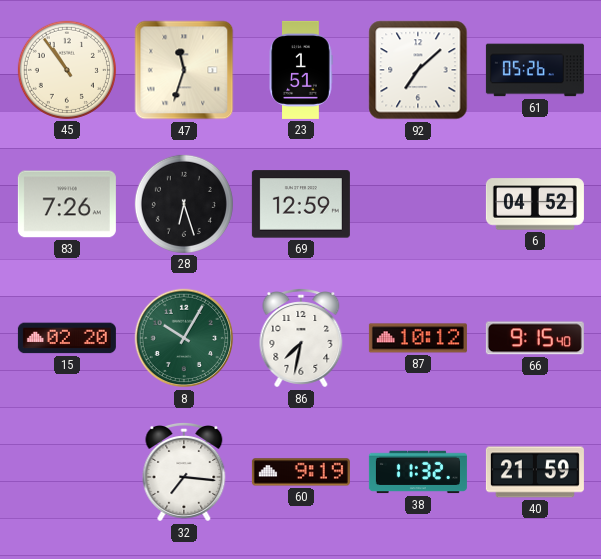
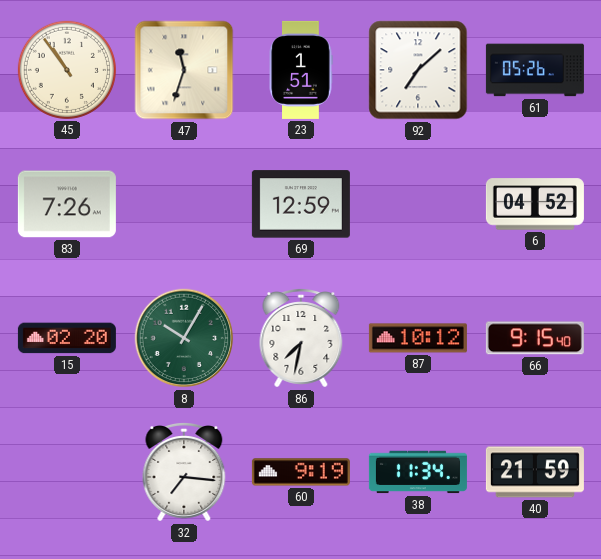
28: 6:27 -> none
38: 11:32 -> 11:34
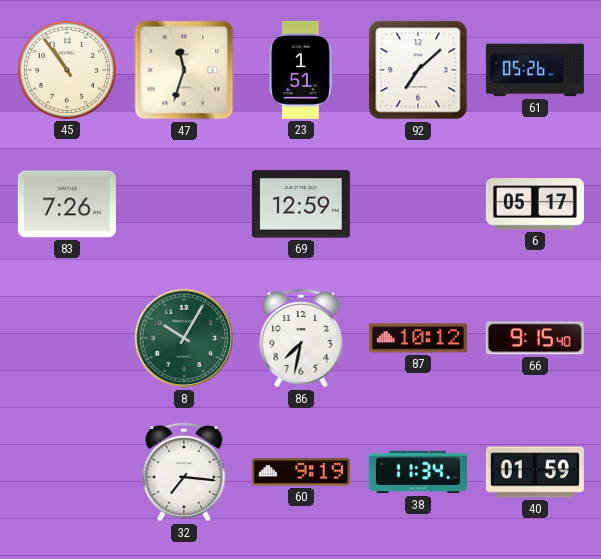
6: 04:52 -> 05:17
15: 02:20 -> none
40: 21:59 -> 01:59
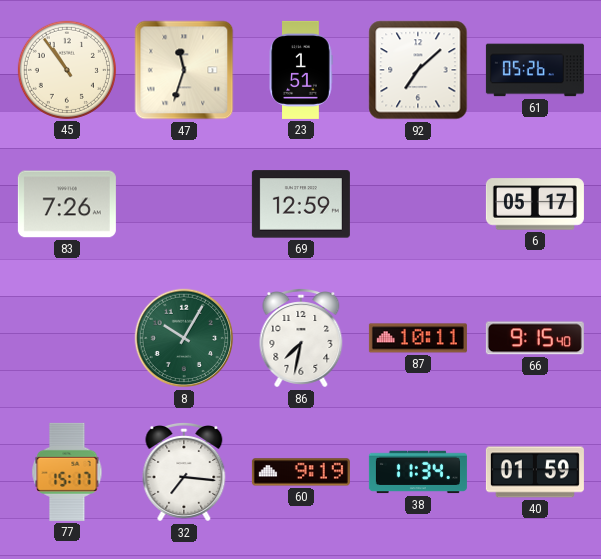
87: 10:12 -> 10:11
77: none -> 15:17
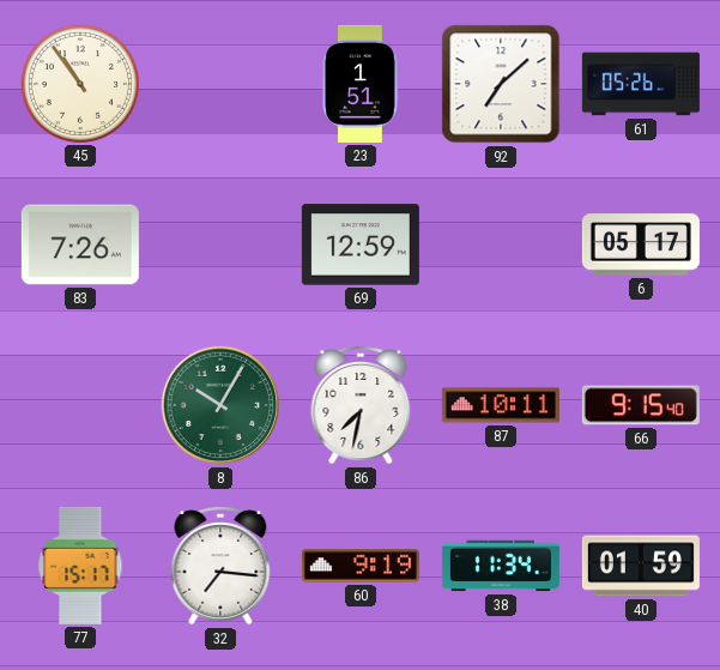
47: 11:33 -> none
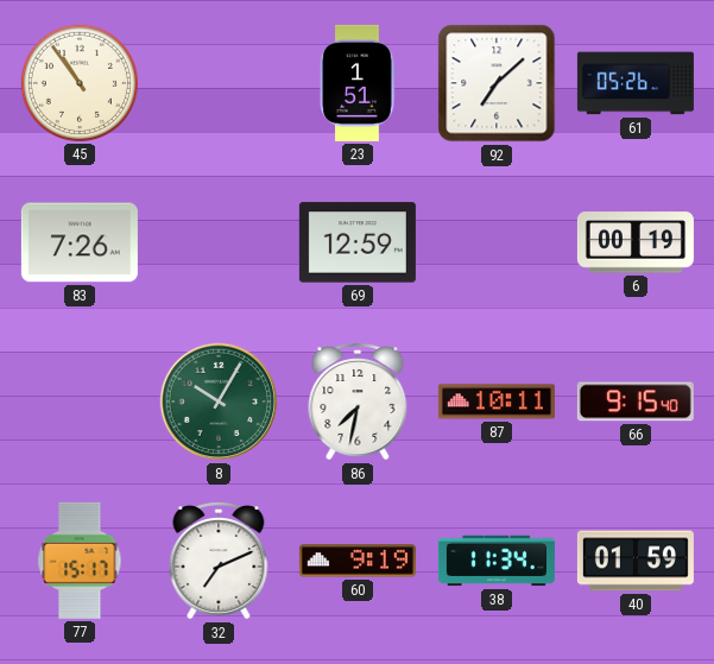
6: 05:17 -> 00:19
32: 7:16 -> 7:11
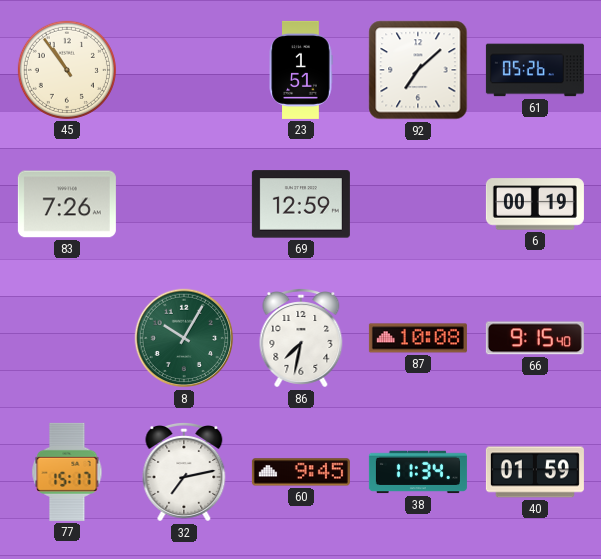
87: 10:11 -> 10:08
32: 7:11 -> 7:13
60: 9:19 -> 9:45
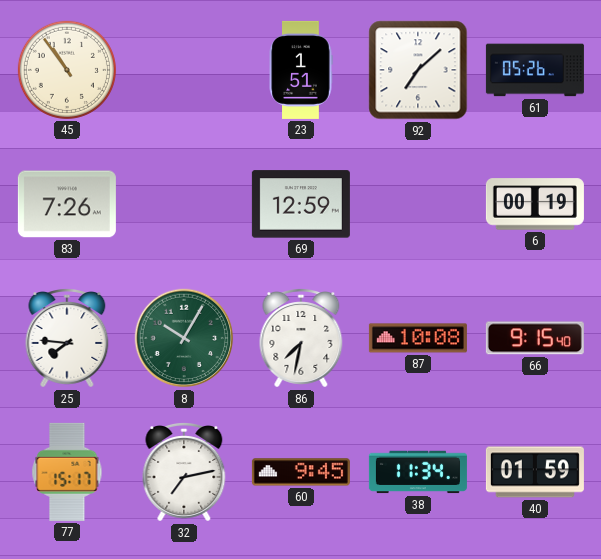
25: none -> 7:46
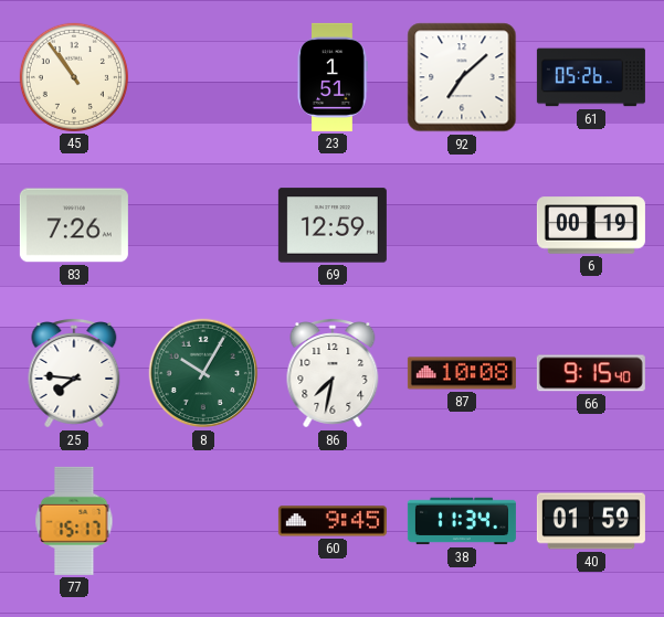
32: 7:13 -> none
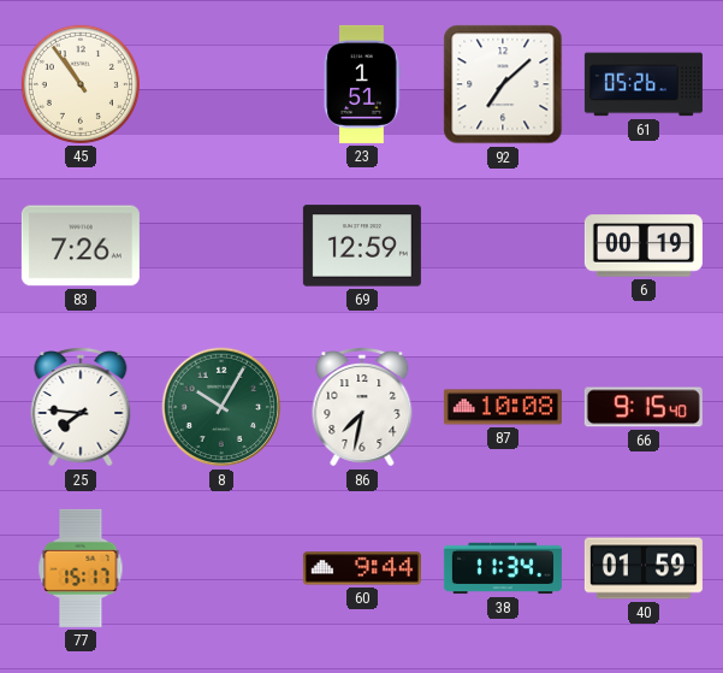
60: 9:45 -> 9:44
